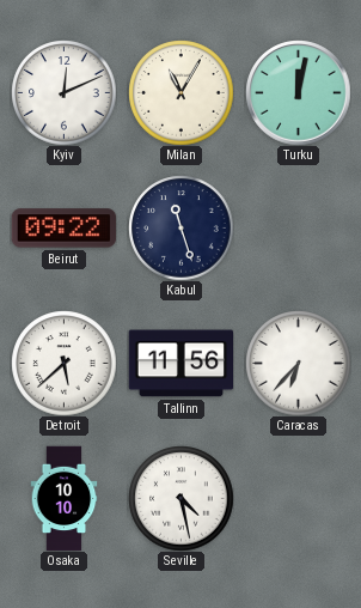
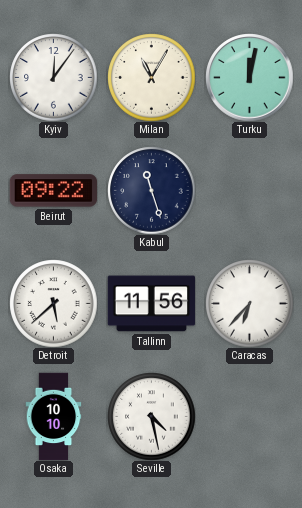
Kyiv: 12:11 -> 12:06
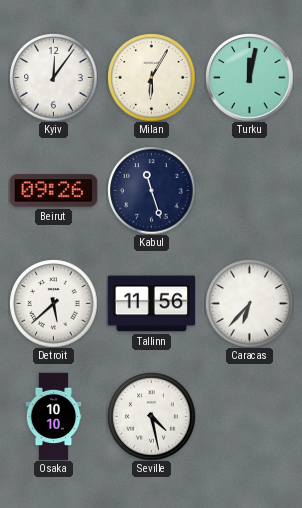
Milan: 11:05 -> 6:05
Beirut: 09:22 -> 09:26
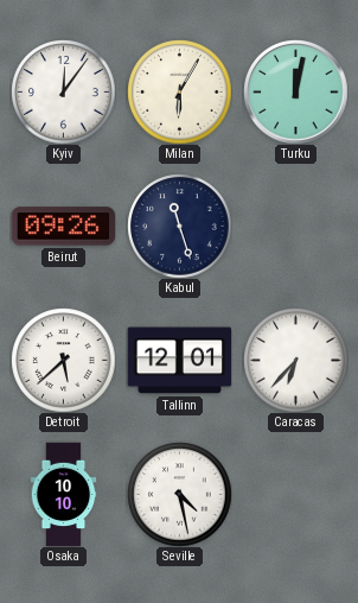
Tallinn: 11:56 -> 12:01
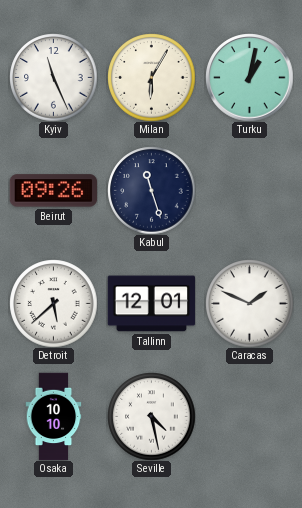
Kyiv: 12:06 -> 11:26
Turku: 12:02 -> 1:02
Caracas: 6:37 -> 1:49
